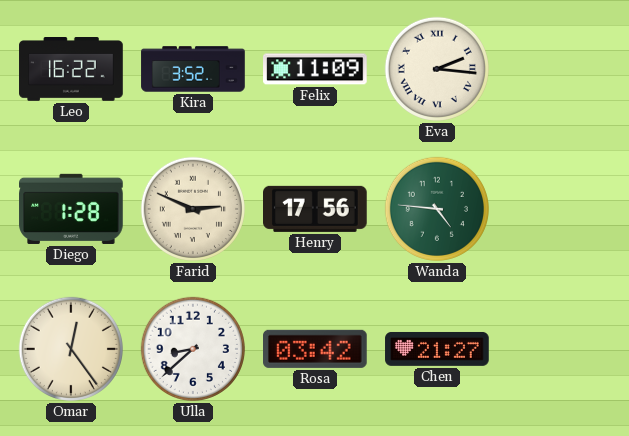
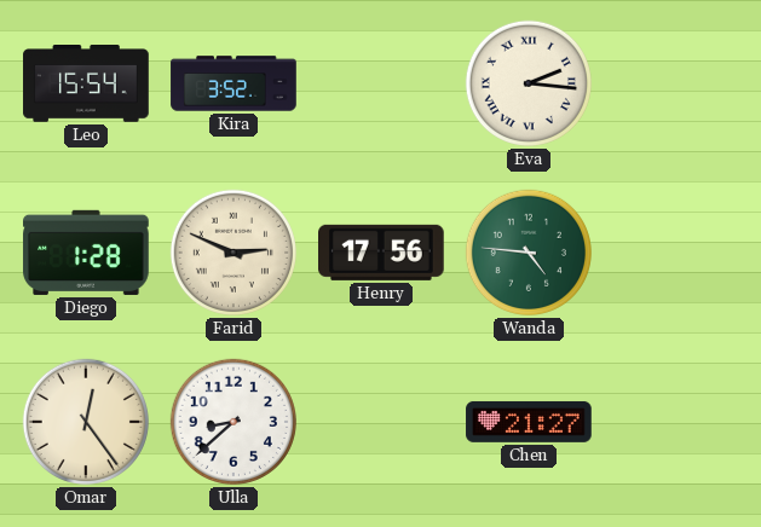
Leo: 16:22 -> 15:54
Felix: 11:09 -> none
Rosa: 03:42 -> none
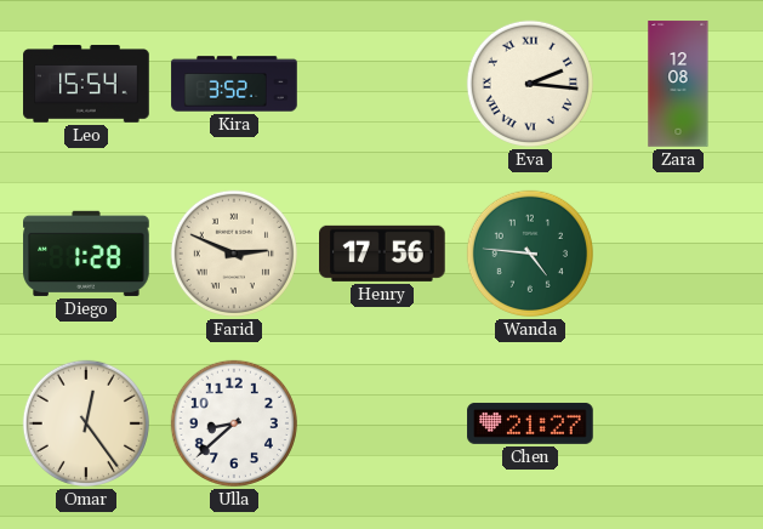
Zara: none -> 12:08
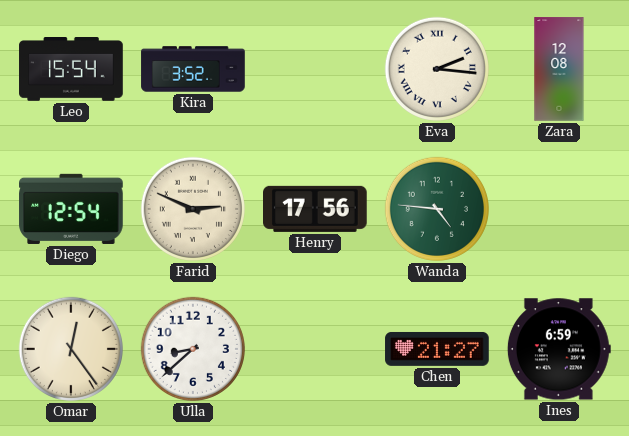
Diego: 1:28 -> 12:54
Ines: none -> 6:59
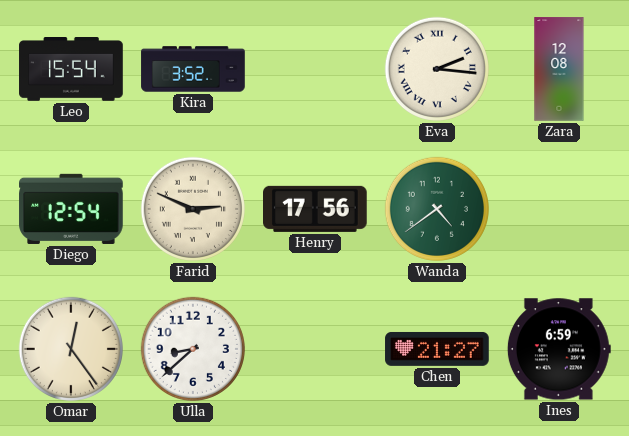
Wanda: 4:46 -> 4:39
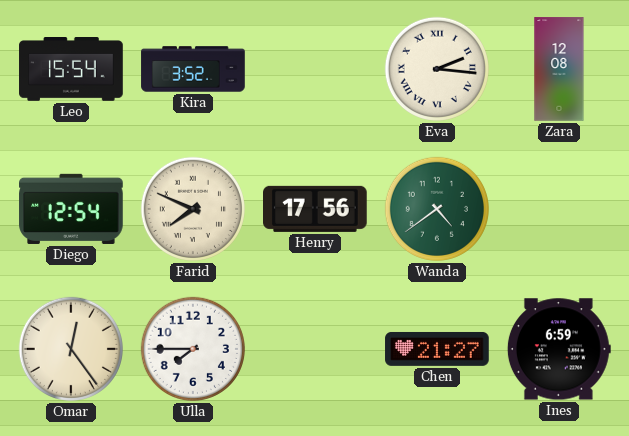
Farid: 2:49 -> 7:49
Ulla: 8:38 -> 7:45
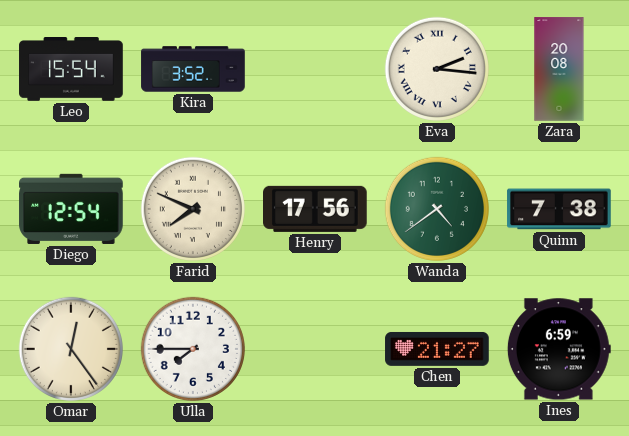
Zara: 12:08 -> 20:08
Quinn: none -> 7:38
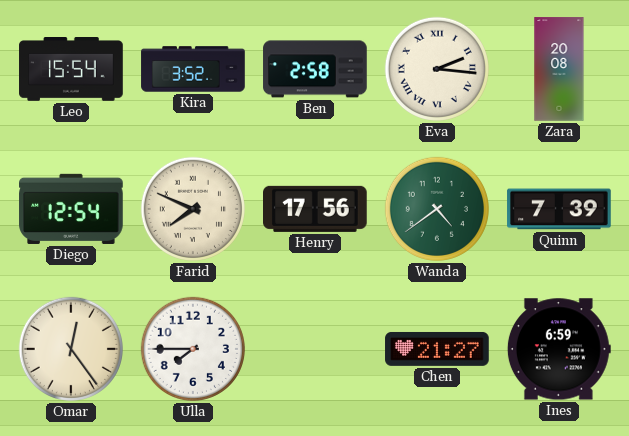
Ben: none -> 2:58
Quinn: 7:38 -> 7:39
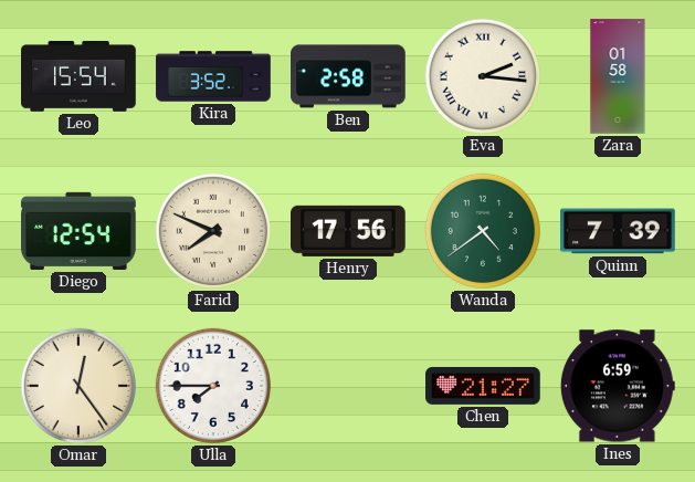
Zara: 20:08 -> 01:58
